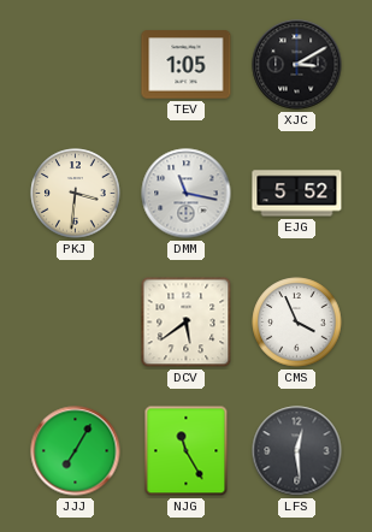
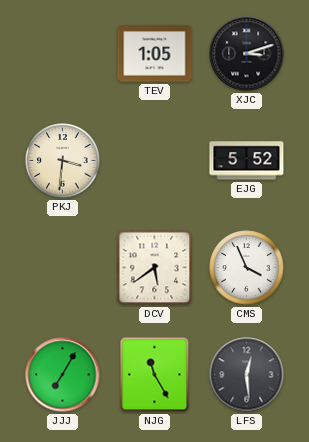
XJC: 3:10 -> 3:12
DMM: 11:17 -> none
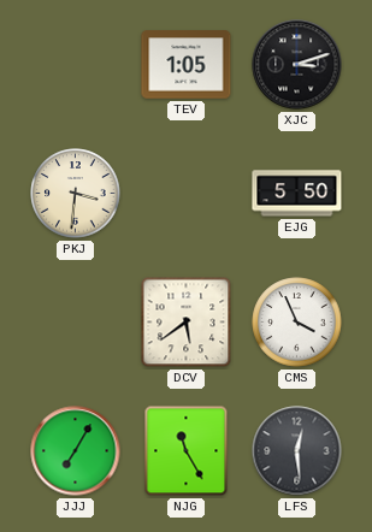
EJG: 5:52 -> 5:50
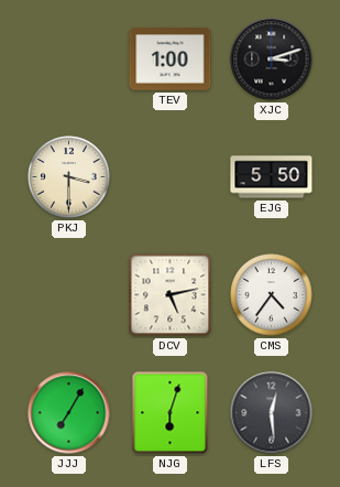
TEV: 1:05 -> 1:00
PKJ: 3:31 -> 3:30
DCV: 5:39 -> 5:13
CMS: 3:56 -> 4:36
NJG: 11:25 -> 6:03
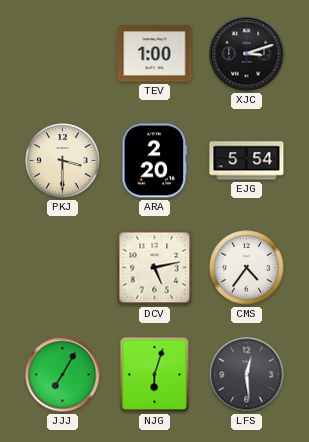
ARA: none -> 2:20
EJG: 5:50 -> 5:54
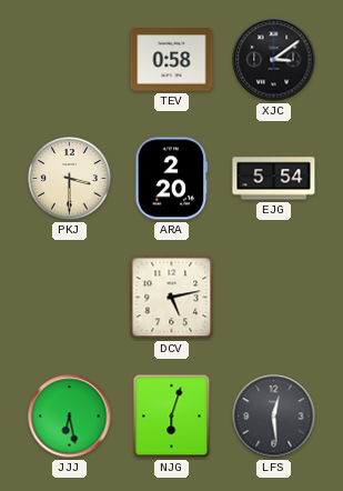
TEV: 1:00 -> 0:58
XJC: 3:12 -> 3:09
CMS: 4:36 -> none
JJJ: 7:05 -> 6:28
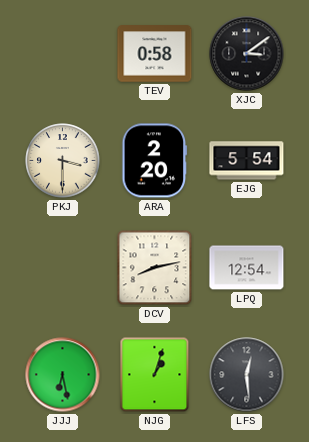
DCV: 5:13 -> 8:13
LPQ: none -> 12:54
NJG: 6:03 -> 1:03
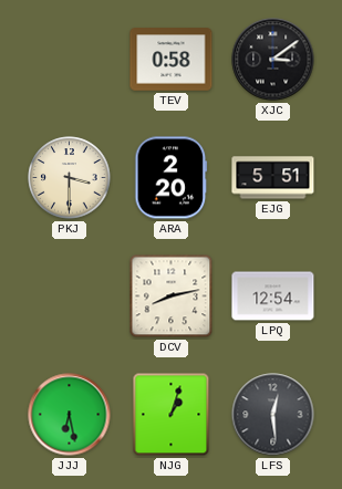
EJG: 5:54 -> 5:51
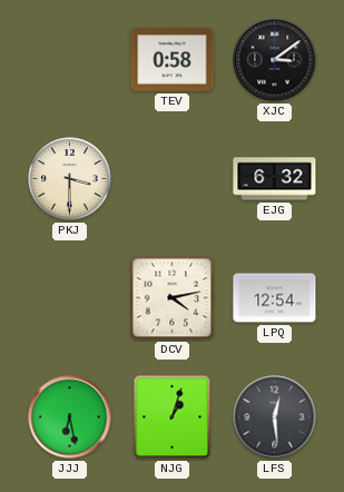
ARA: 2:20 -> none
EJG: 5:51 -> 6:32
DCV: 8:13 -> 4:13
